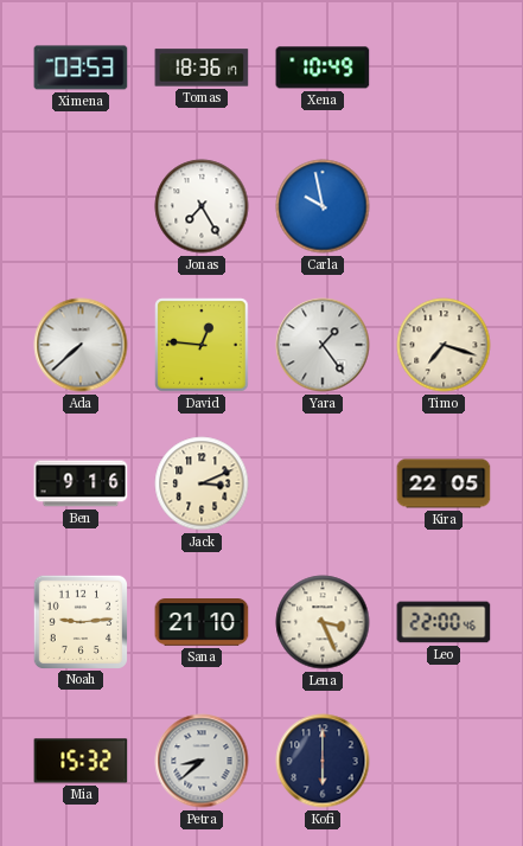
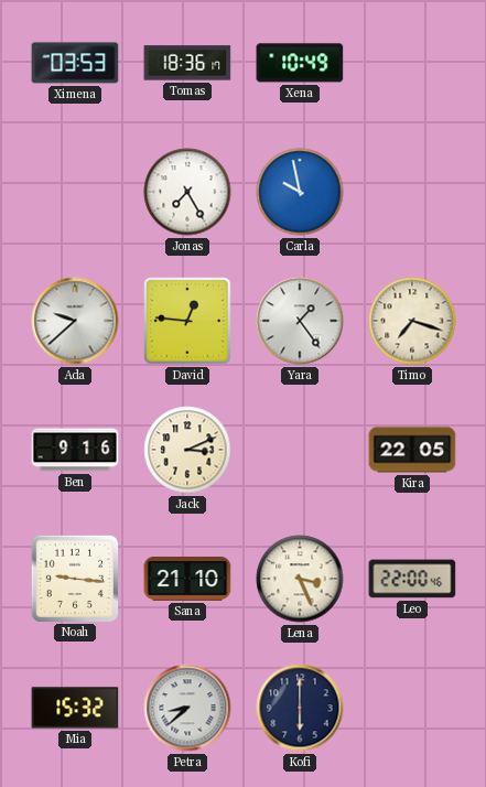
Ada: 7:38 -> 9:38
Noah: 9:14 -> 9:16
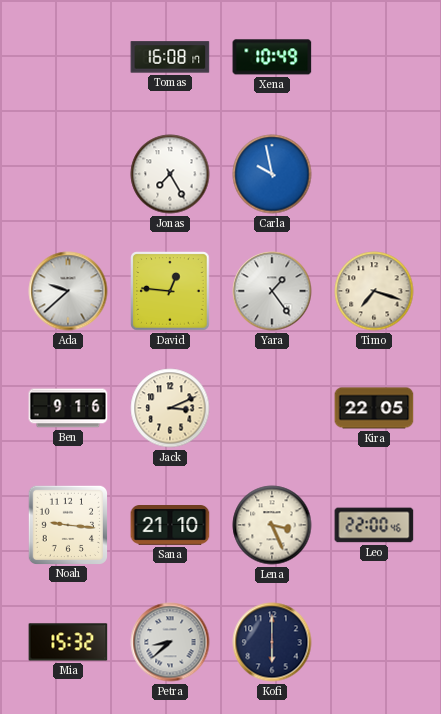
Ximena: 03:53 -> none
Tomas: 18:36 -> 16:08
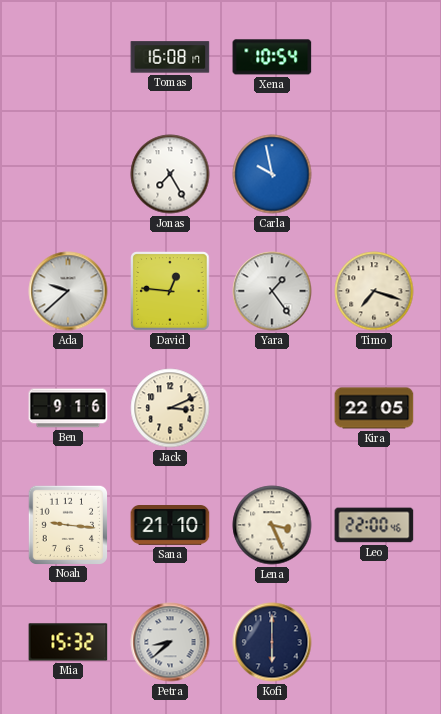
Xena: 10:49 -> 10:54
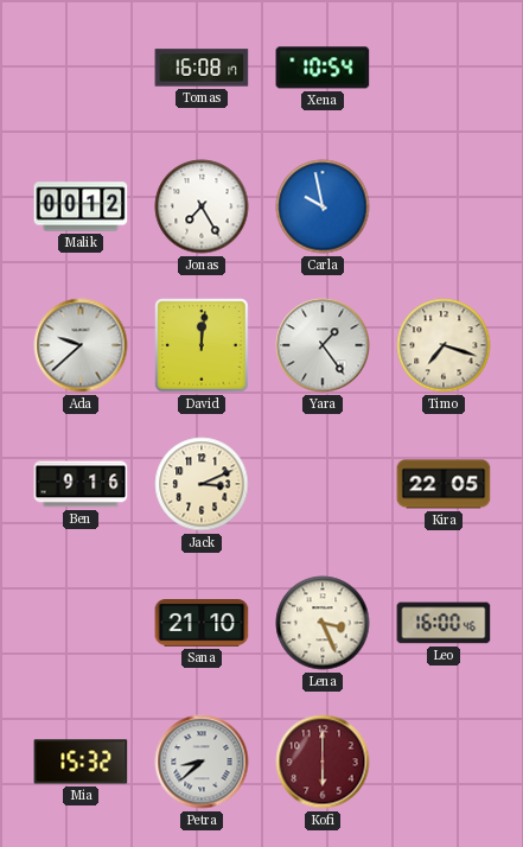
Malik: none -> 00:12
David: 12:46 -> 12:01
Noah: 9:16 -> none
Leo: 22:00 -> 16:00
Kofi dial: navy -> burgundy
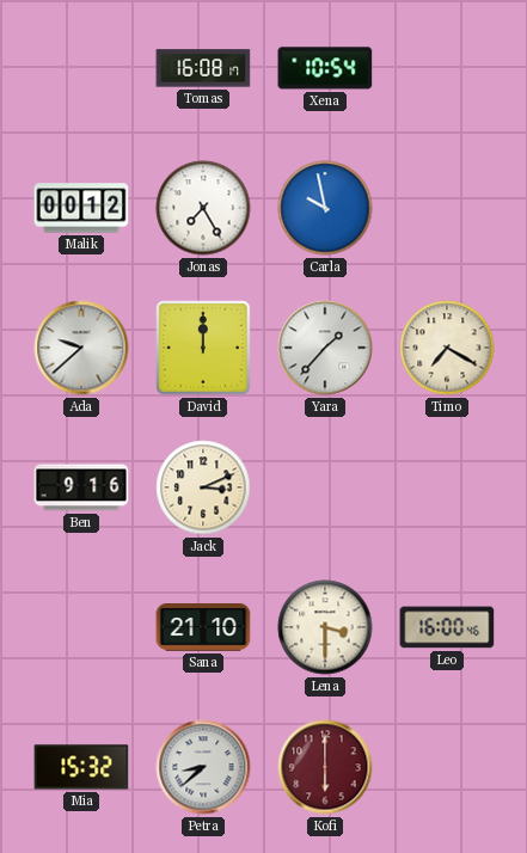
David: 12:01 -> 12:00
Yara: 1:24 -> 1:37
Timo: 7:18 -> 7:20
Kira: 22:05 -> none
Lena: 3:26 -> 3:30
